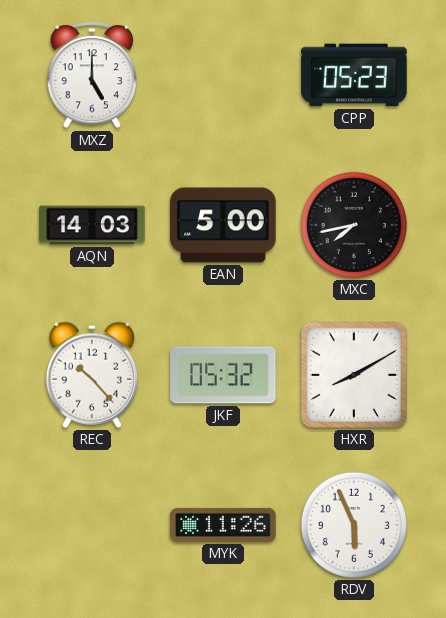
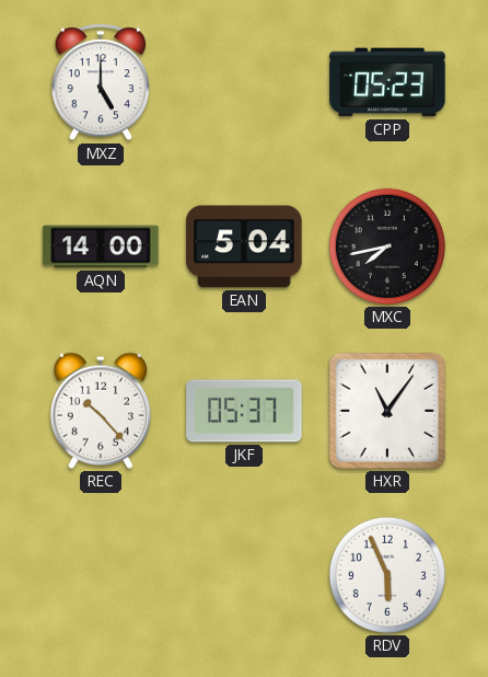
AQN: 14:03 -> 14:00
EAN: 5:00 -> 5:04
JKF: 05:32 -> 05:37
HXR: 8:10 -> 11:06
MYK: 11:26 -> none
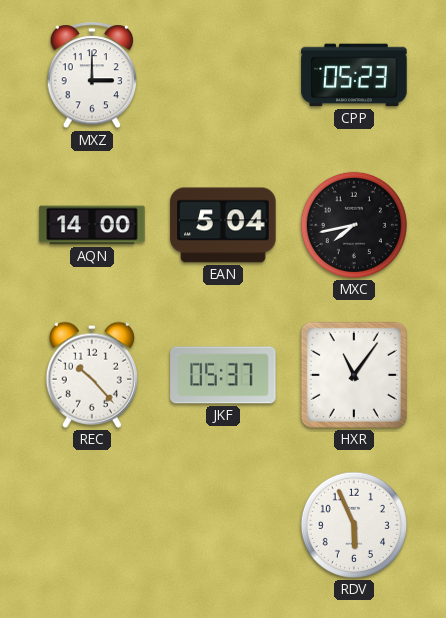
MXZ: 5:00 -> 3:00
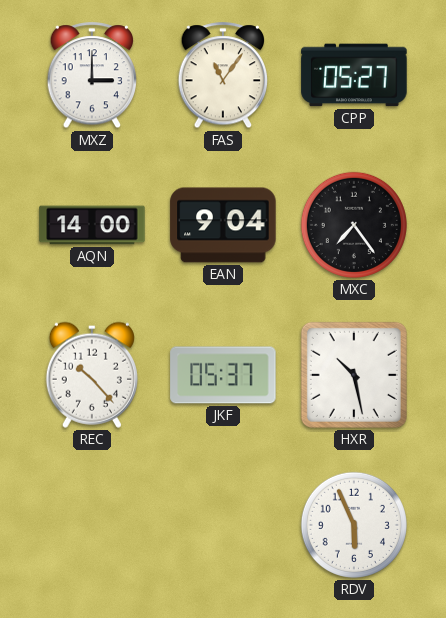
FAS: none -> 11:06
CPP: 05:23 -> 05:27
EAN: 5:04 -> 9:04
MXC: 7:43 -> 7:24
HXR: 11:06 -> 10:28
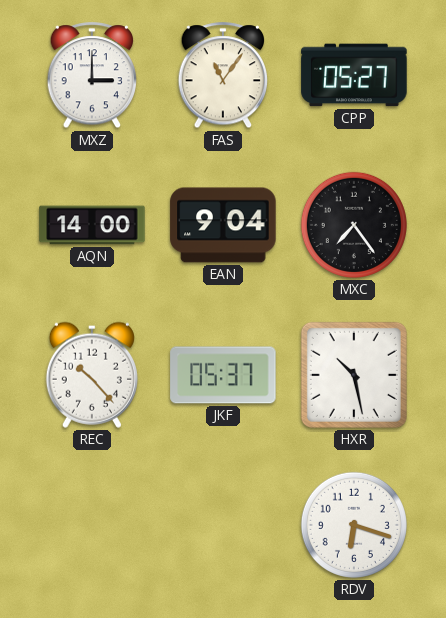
RDV: 5:56 -> 6:18
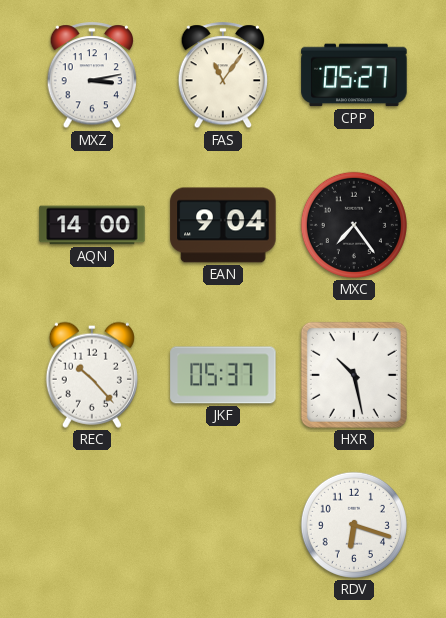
MXZ: 3:00 -> 3:13
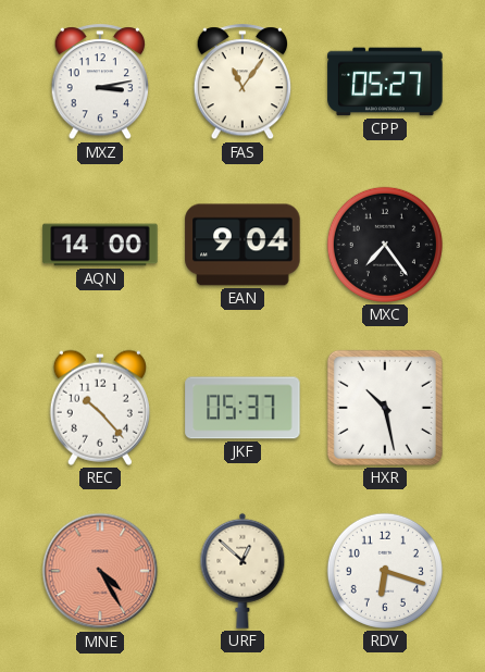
MNE: none -> 4:25
URF: none -> 12:52
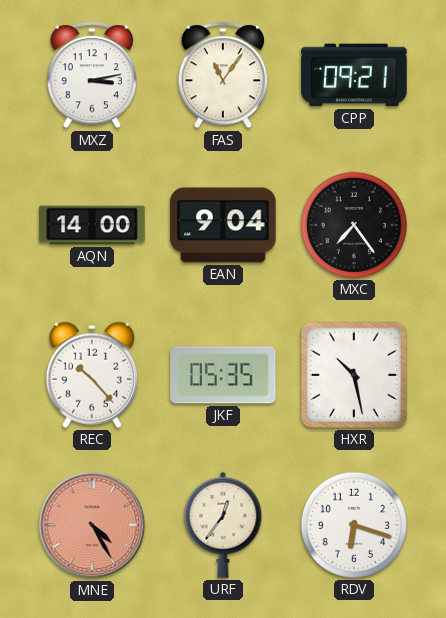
CPP: 05:27 -> 09:21
JKF: 05:37 -> 05:35
URF: 12:52 -> 12:36
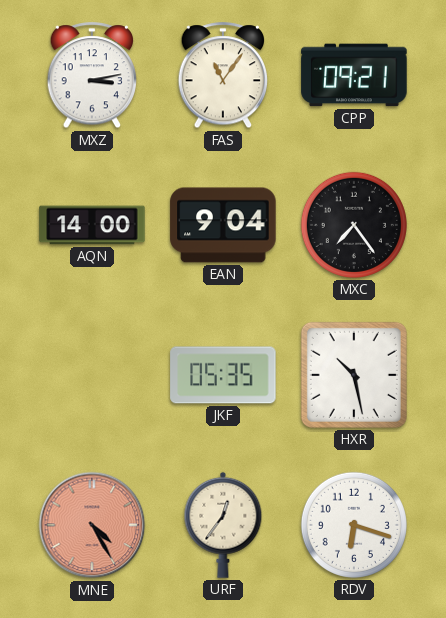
REC: 10:23 -> none
